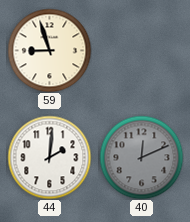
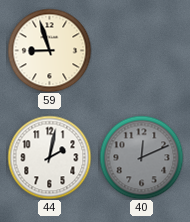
44: 2:01 -> 2:02
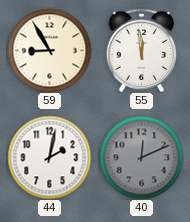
59: 8:57 -> 8:55
55: none -> 11:59
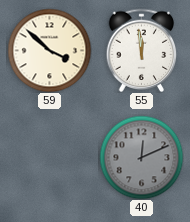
59: 8:55 -> 3:52
44: 2:02 -> none
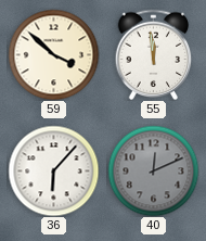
36: none -> 6:07
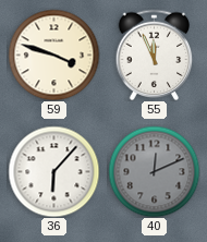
59: 3:52 -> 3:48
55: 11:59 -> 11:56
